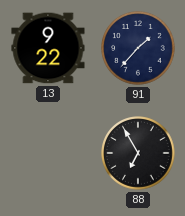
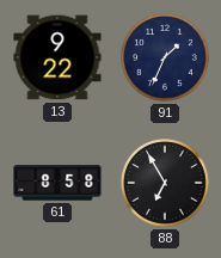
91: 1:37 -> 1:34
61: none -> 8:58
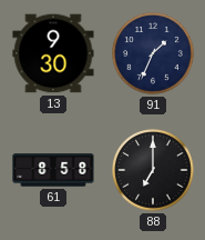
13: 9:22 -> 9:30
88: 6:55 -> 7:00
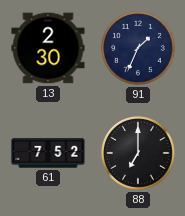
13: 9:30 -> 2:30
61: 8:58 -> 7:52
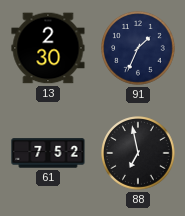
88: 7:00 -> 6:58
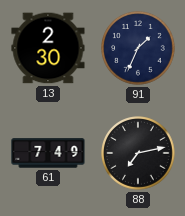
61: 7:52 -> 7:49
88: 6:58 -> 7:13
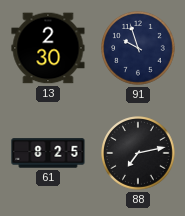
91: 1:34 -> 9:57
61: 7:49 -> 8:25
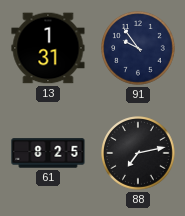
13: 2:30 -> 1:31
91: 9:57 -> 9:54
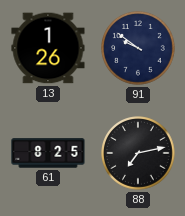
13: 1:31 -> 1:26
91: 9:54 -> 9:51
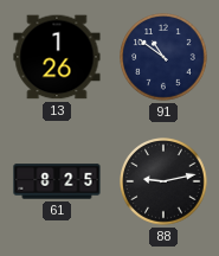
91: 9:51 -> 10:51
88: 7:13 -> 9:13
